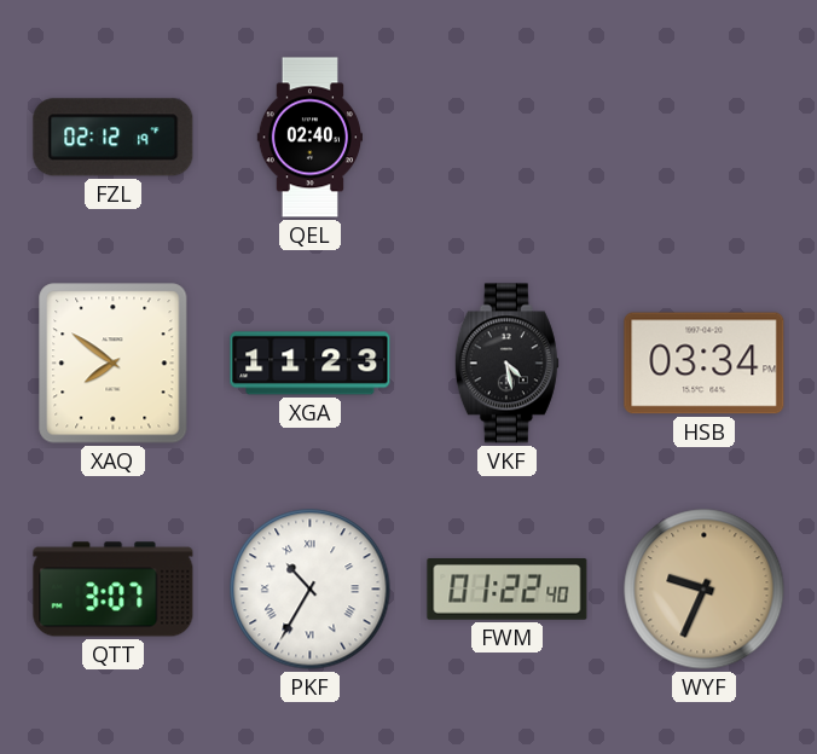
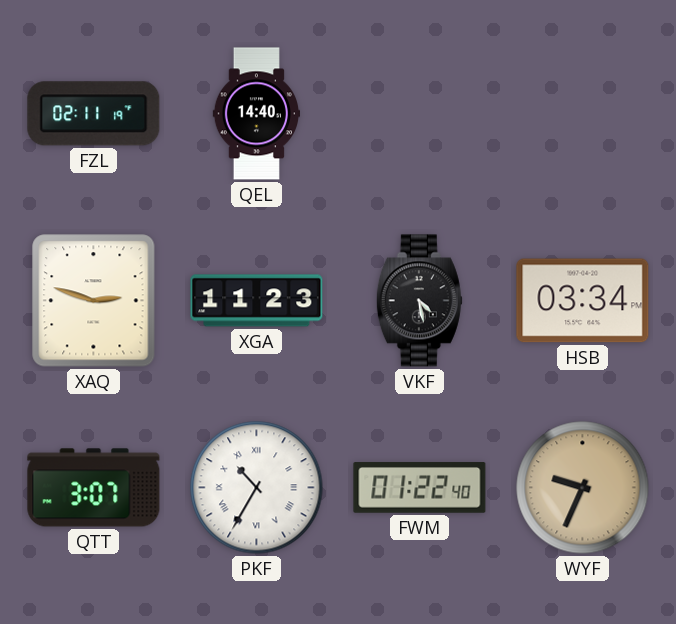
FZL: 02:12 -> 02:11
QEL: 02:40 -> 14:40
XAQ: 7:51 -> 2:48
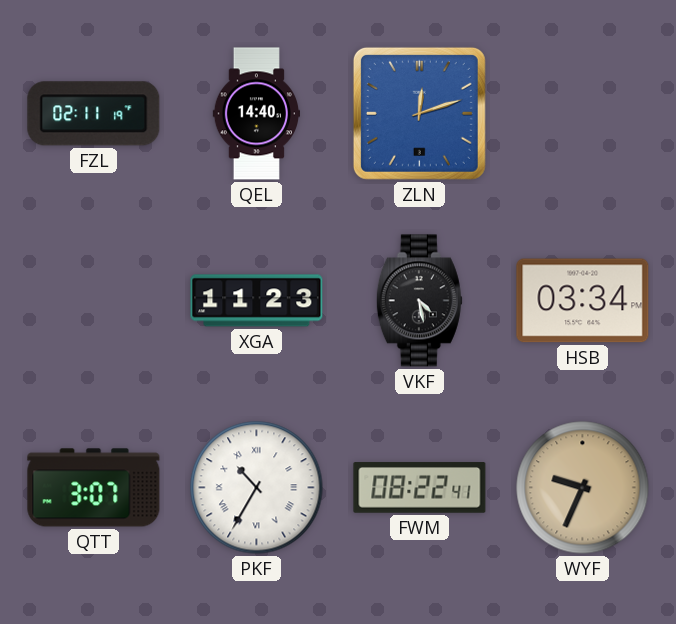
ZLN: none -> 12:12
XAQ: 2:48 -> none
FWM: 01:22 -> 08:22
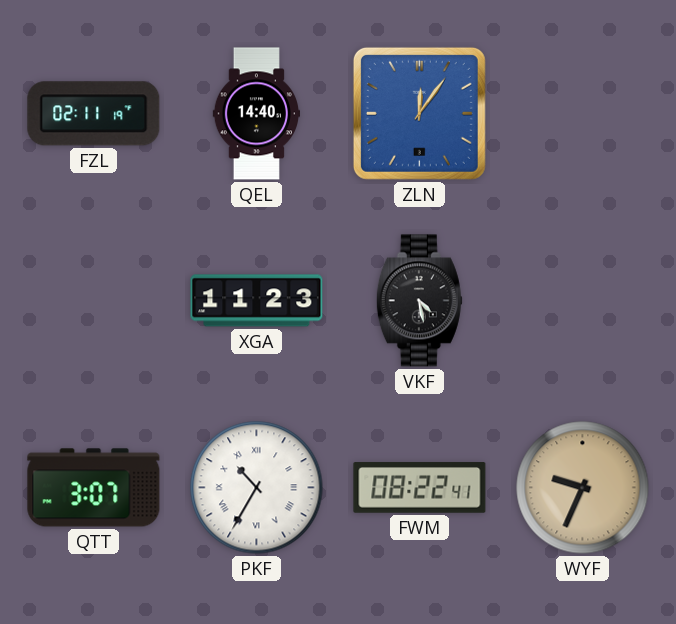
ZLN: 12:12 -> 12:06
HSB: 03:34 -> none
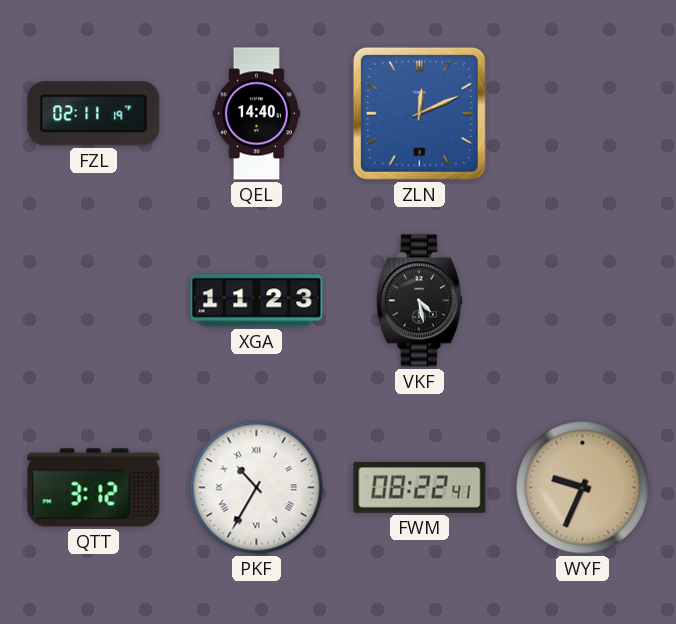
ZLN: 12:06 -> 12:11
QTT: 3:07 -> 3:12
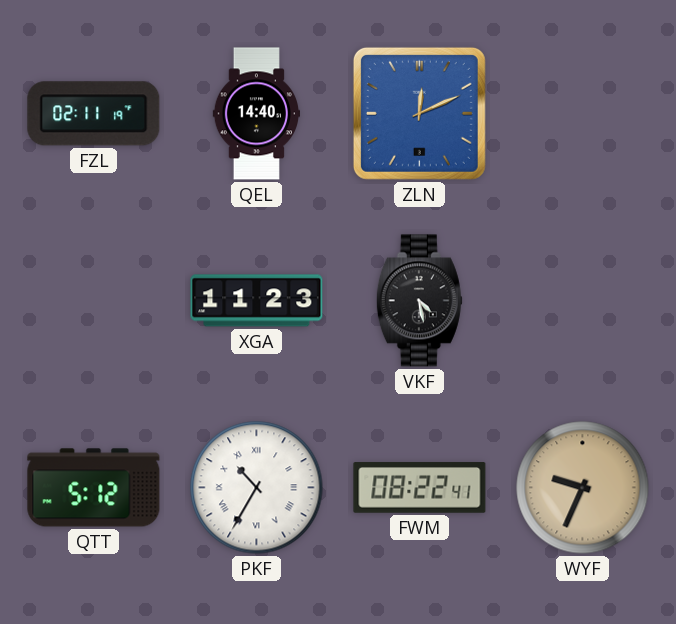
QTT: 3:12 -> 5:12
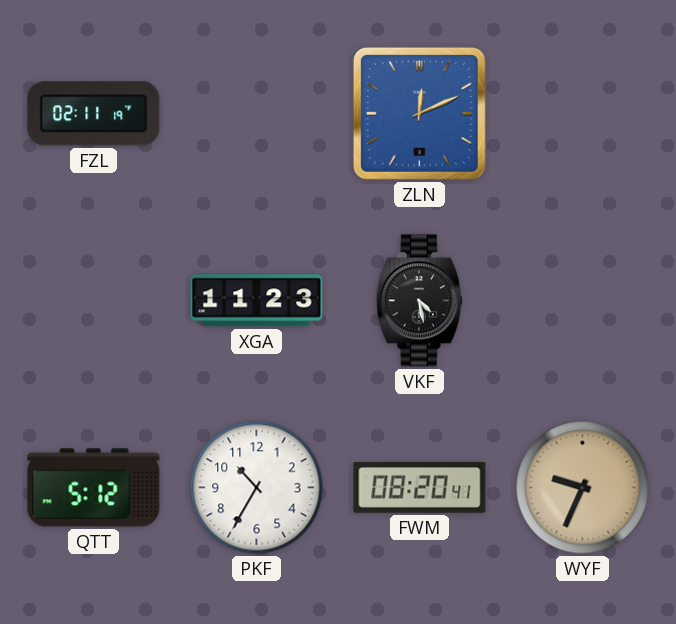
QEL: 14:40 -> none
PKF numerals: Roman -> Arabic
FWM: 08:22 -> 08:20
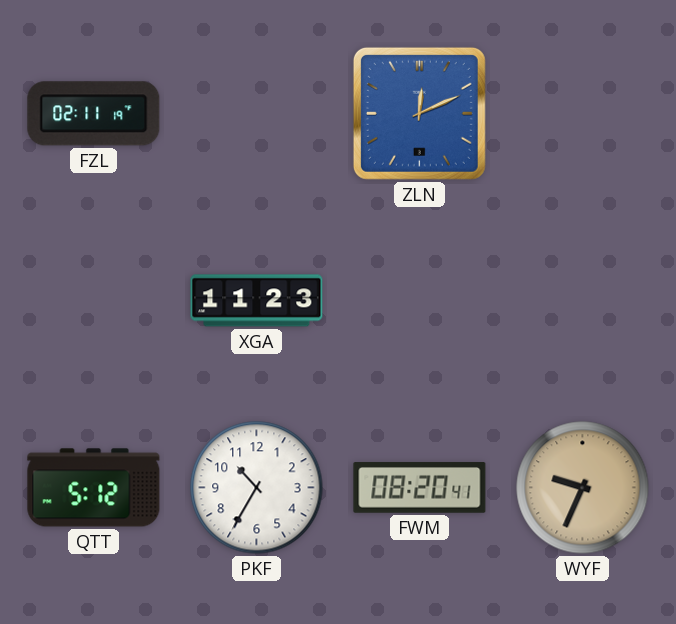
VKF: 4:28 -> none
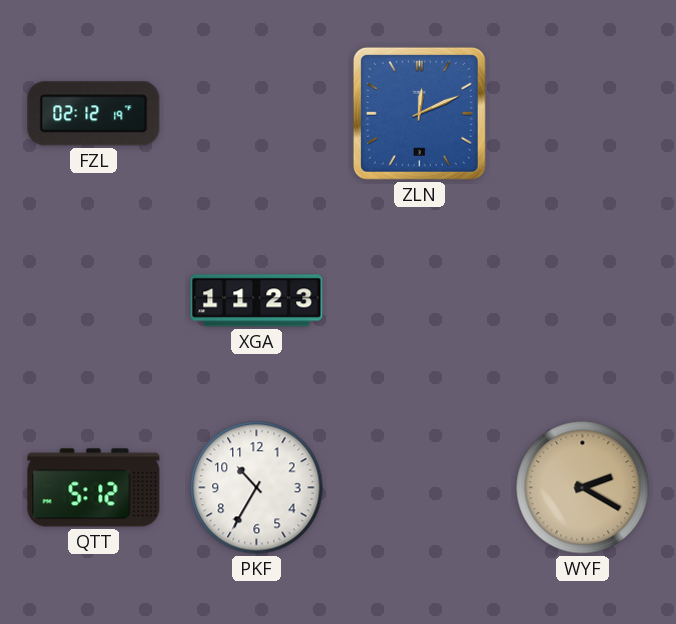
FZL: 02:11 -> 02:12
FWM: 08:20 -> none
WYF: 9:34 -> 2:20
